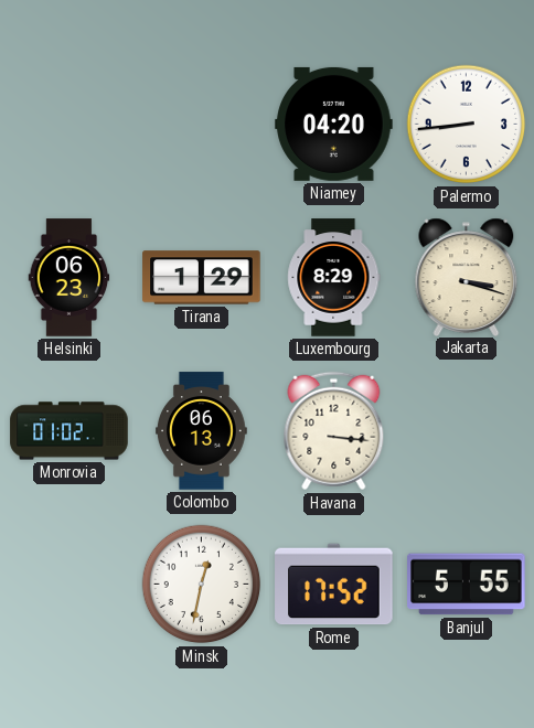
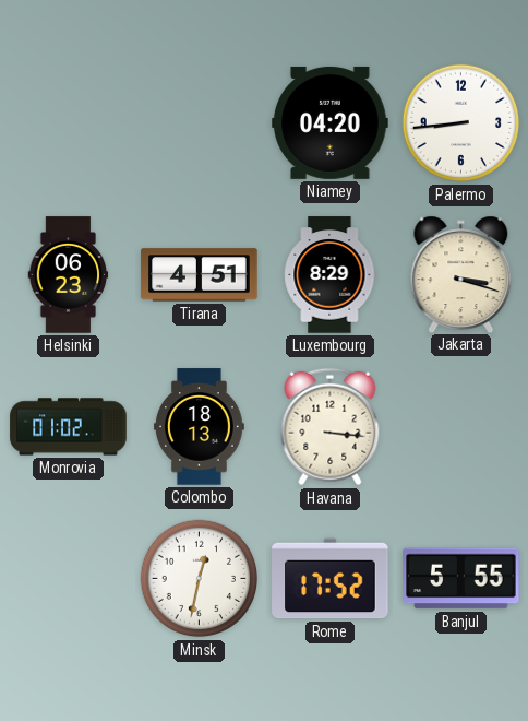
Tirana: 1:29 -> 4:51
Colombo: 06:13 -> 18:13
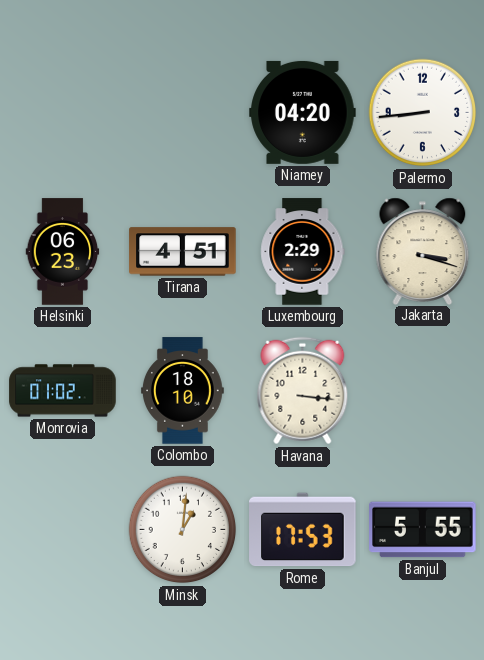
Luxembourg: 8:29 -> 2:29
Colombo: 18:13 -> 18:10
Minsk: 12:32 -> 1:01
Rome: 17:52 -> 17:53
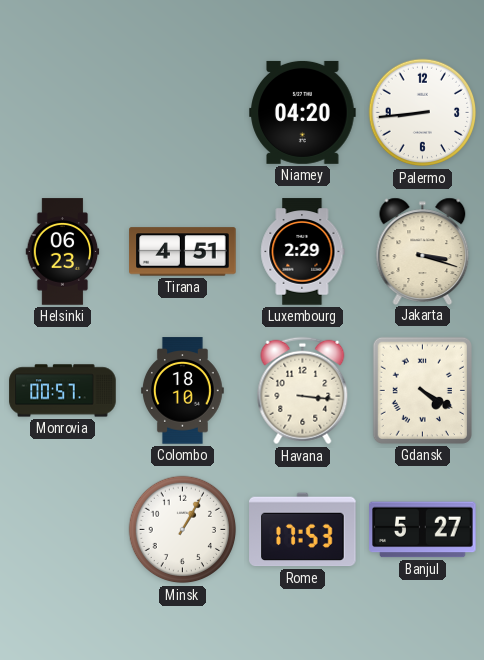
Monrovia: 01:02 -> 00:57
Gdansk: none -> 4:20
Minsk: 1:01 -> 1:05
Banjul: 5:55 -> 5:27
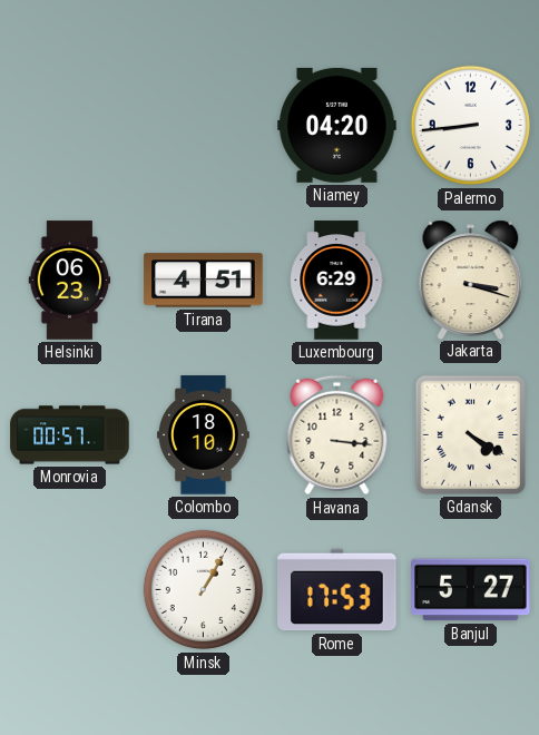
Luxembourg: 2:29 -> 6:29
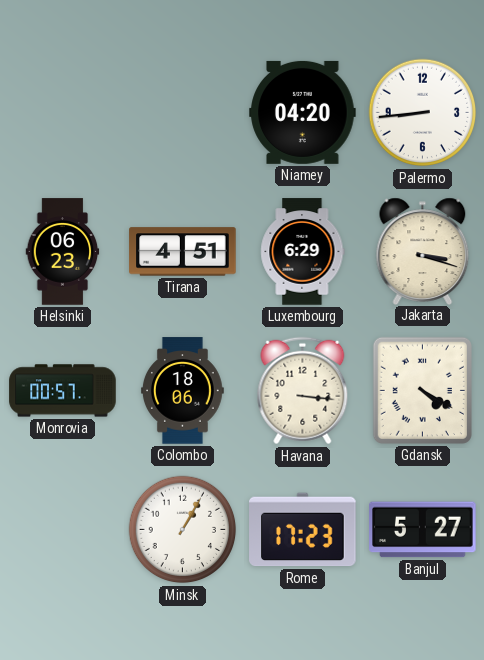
Colombo: 18:10 -> 18:06
Rome: 17:53 -> 17:23
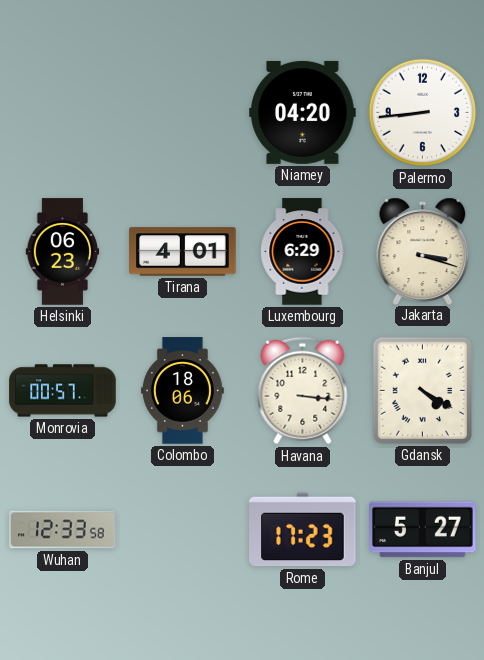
Tirana: 4:51 -> 4:01
Wuhan: none -> 12:33
Minsk: 1:05 -> none
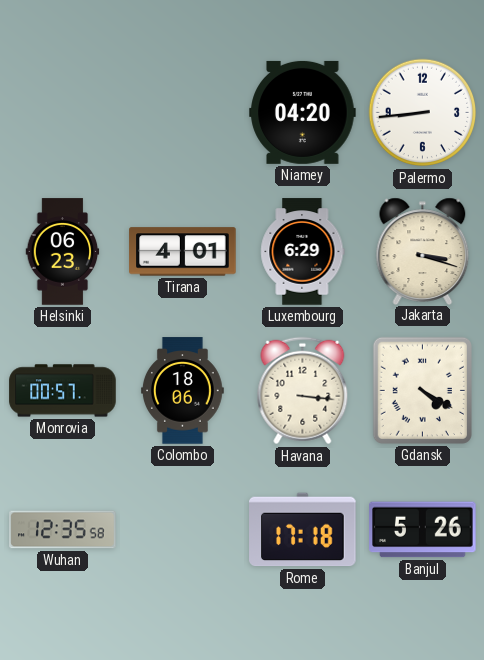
Wuhan: 12:33 -> 12:35
Rome: 17:23 -> 17:18
Banjul: 5:27 -> 5:26
